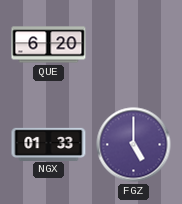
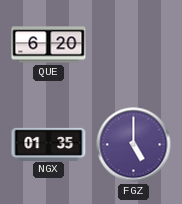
NGX: 01:33 -> 01:35
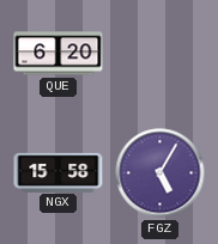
NGX: 01:35 -> 15:58
FGZ: 5:00 -> 5:05
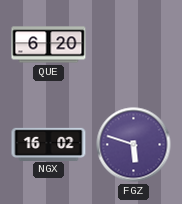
NGX: 15:58 -> 16:02
FGZ: 5:05 -> 5:48
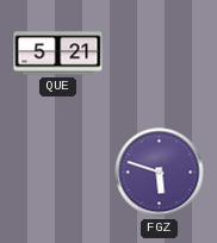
QUE: 6:20 -> 5:21
NGX: 16:02 -> none
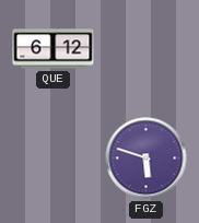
QUE: 5:21 -> 6:12
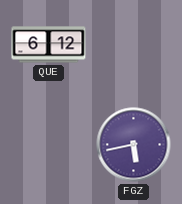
FGZ: 5:48 -> 5:43
